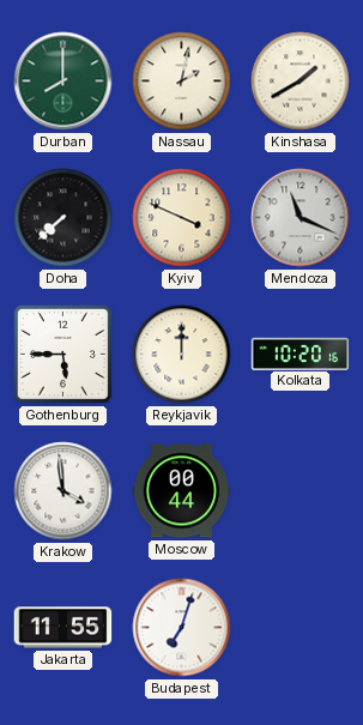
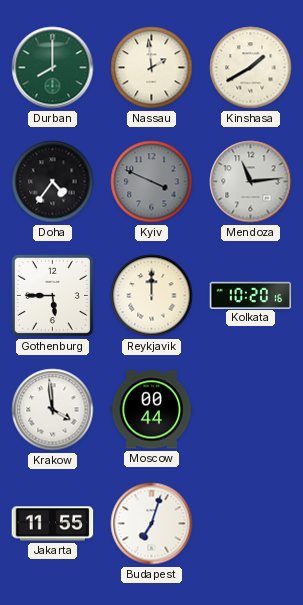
Nassau: 2:02 -> 1:59
Doha: 7:38 -> 4:36
Kyiv dial: cream -> grey
Mendoza: 11:19 -> 11:14
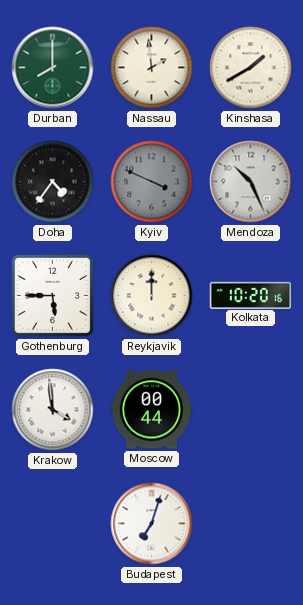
Mendoza: 11:14 -> 10:26
Jakarta: 11:55 -> none
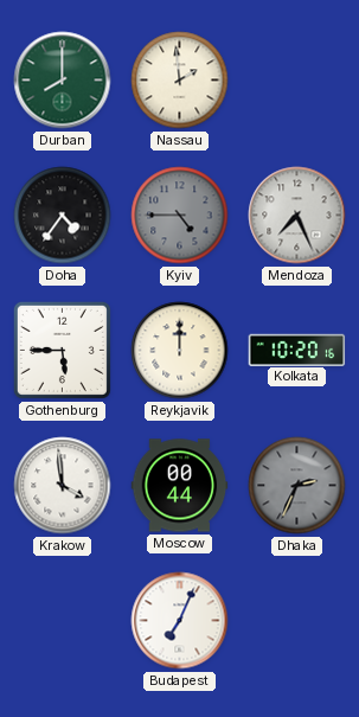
Kinshasa: 1:40 -> none
Kyiv: 3:49 -> 4:45
Mendoza: 10:26 -> 7:26
Dhaka: none -> 2:34
Budapest: 7:03 -> 7:04
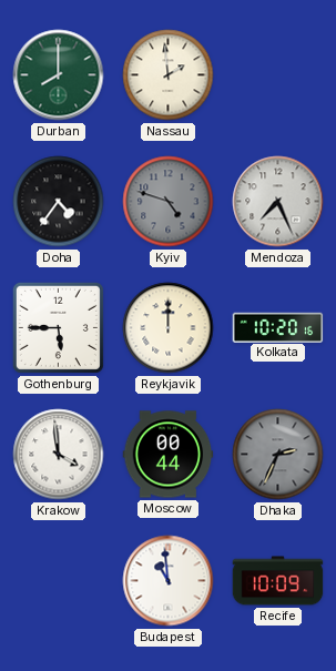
Kyiv: 4:45 -> 4:48
Budapest: 7:04 -> 10:59
Recife: none -> 10:09
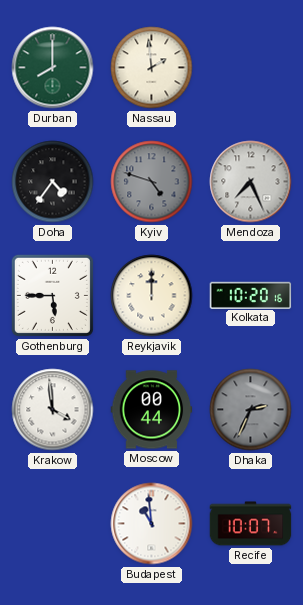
Recife: 10:09 -> 10:07
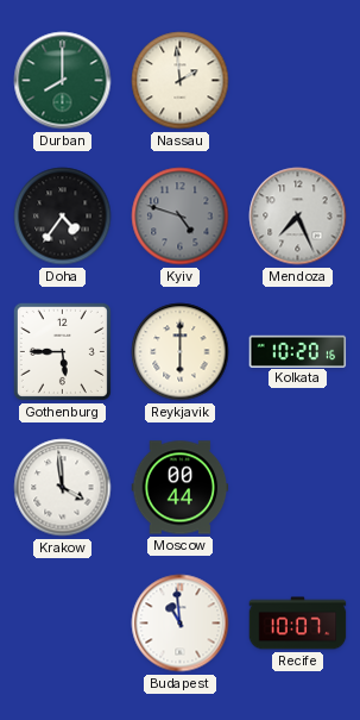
Reykjavik: 12:00 -> 6:00
Dhaka: 2:34 -> none
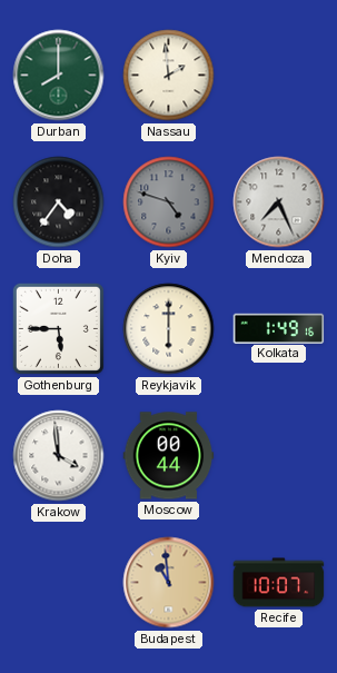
Kolkata: 10:20 -> 1:49
Budapest dial: white -> champagne
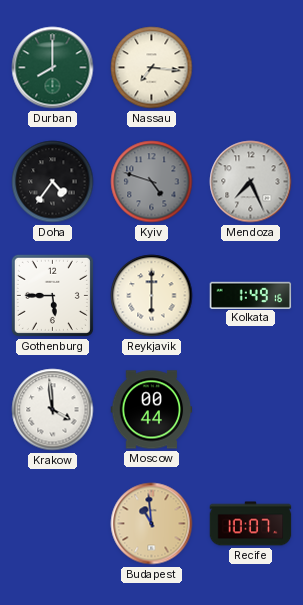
Nassau: 1:59 -> 7:16
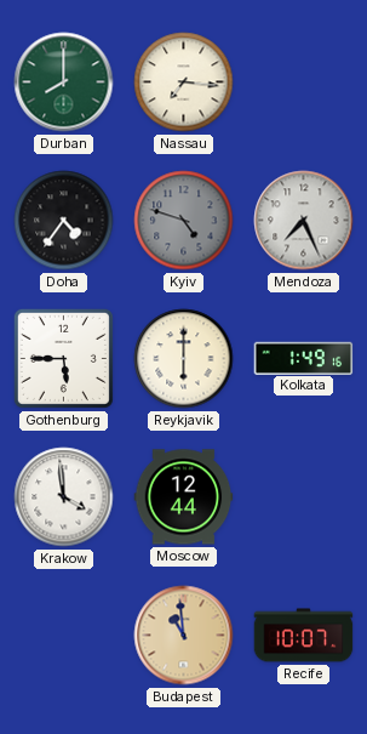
Moscow: 00:44 -> 12:44
